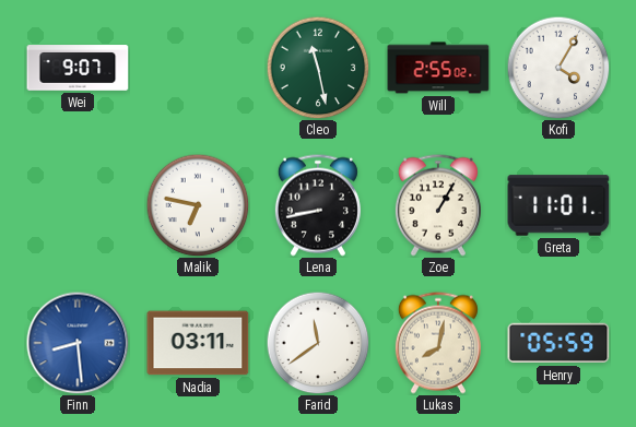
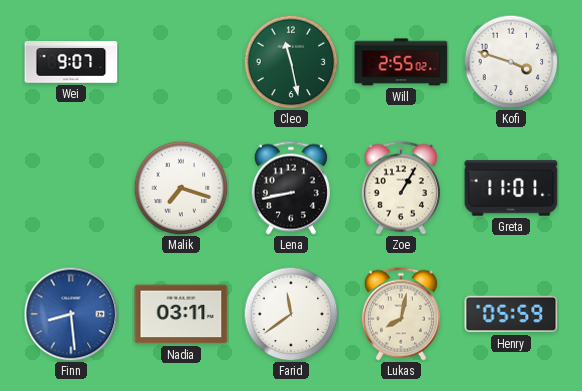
Kofi: 4:05 -> 3:48
Malik: 6:47 -> 7:18
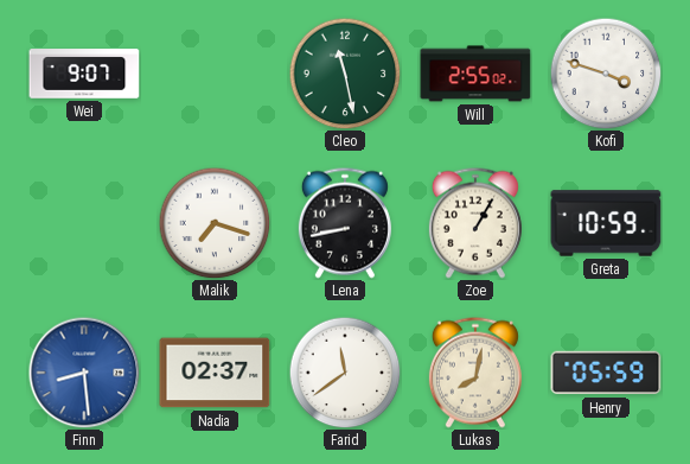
Greta: 11:01 -> 10:59
Nadia: 03:11 -> 02:37
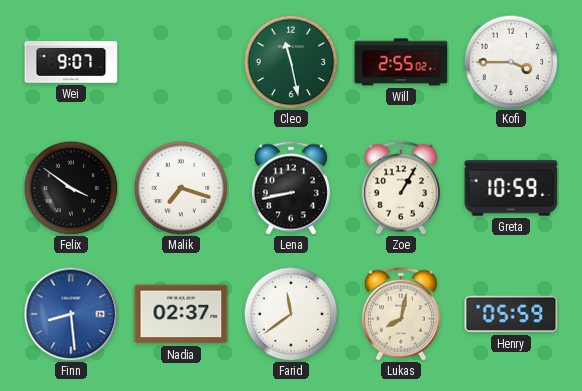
Kofi: 3:48 -> 3:45
Felix: none -> 3:51
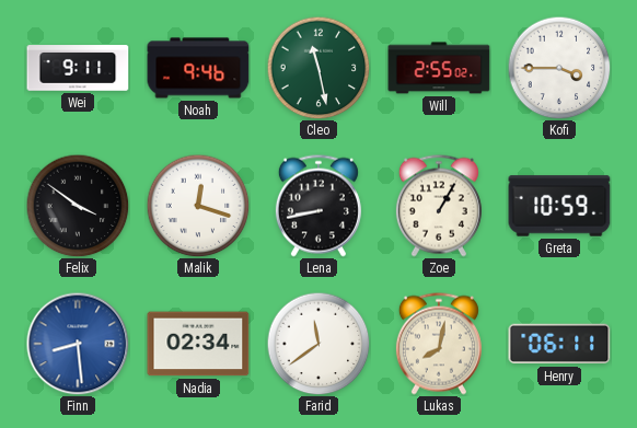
Wei: 9:07 -> 9:11
Noah: none -> 9:46
Malik: 7:18 -> 12:18
Nadia: 02:37 -> 02:34
Henry: 05:59 -> 06:11
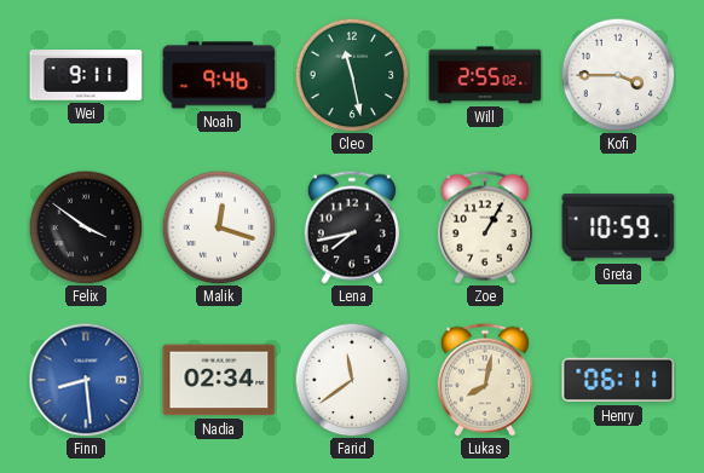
Lena: 8:43 -> 7:43
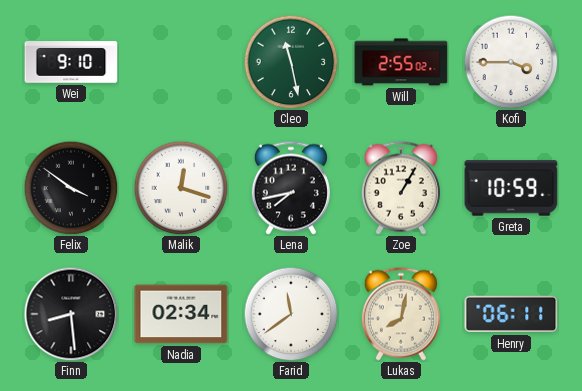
Wei: 9:11 -> 9:10
Noah: 9:46 -> none
Finn dial: blue -> black
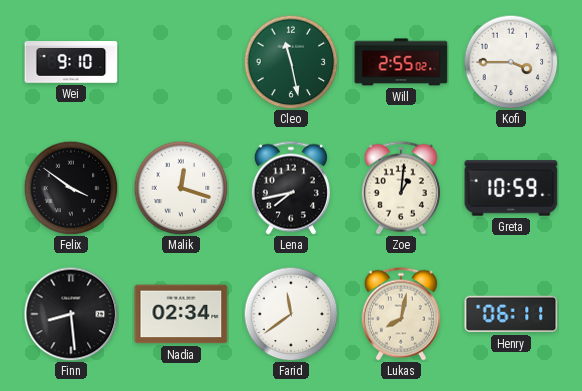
Zoe: 1:05 -> 1:01
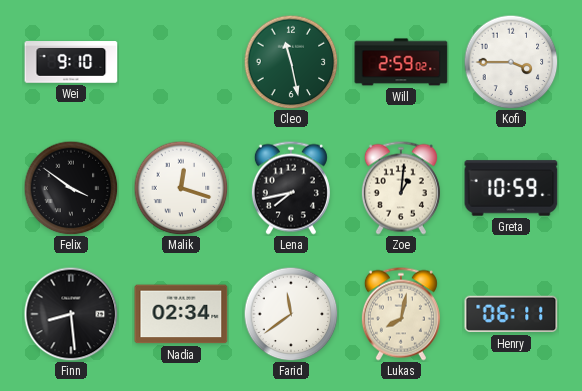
Will: 2:55 -> 2:59
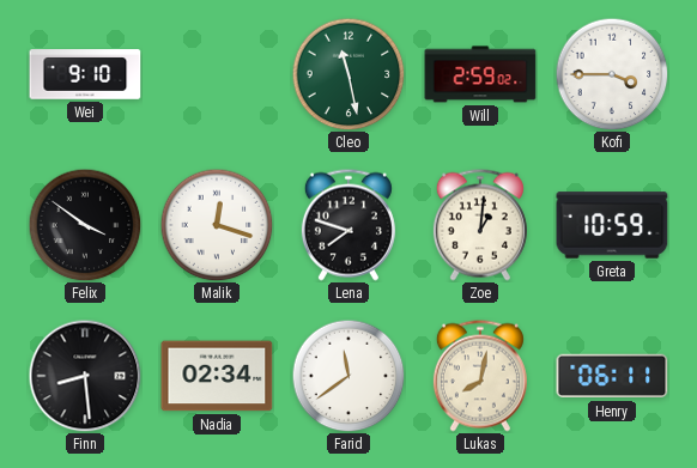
Lena: 7:43 -> 7:48
